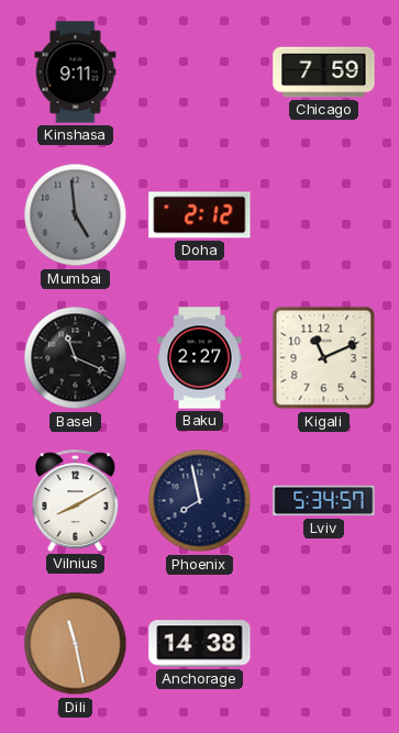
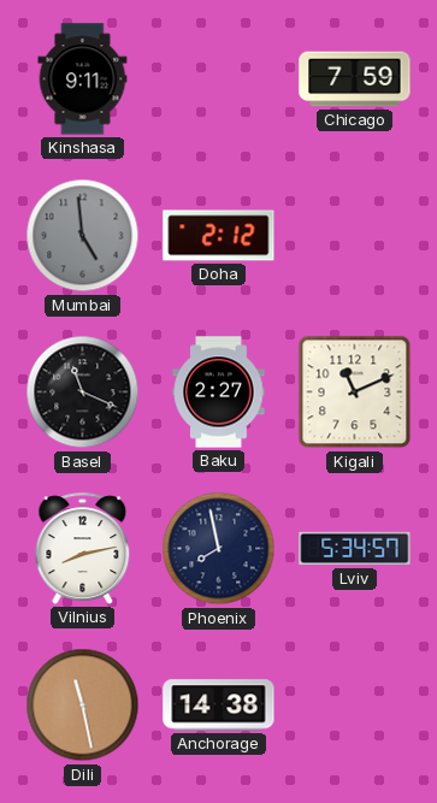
Vilnius: 8:10 -> 8:13
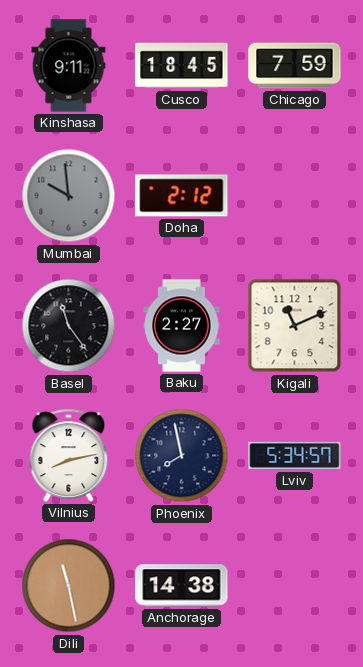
Cusco: none -> 18:45
Mumbai: 4:59 -> 9:59
Basel: 11:19 -> 11:24
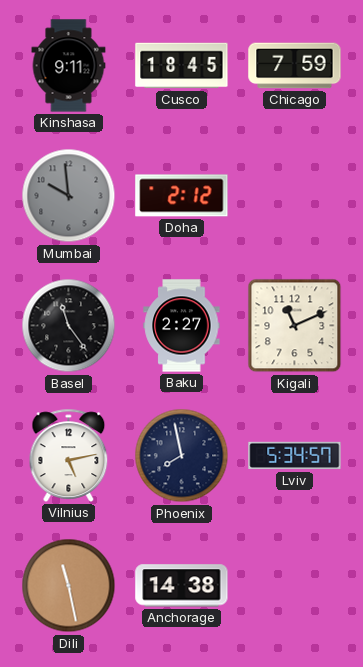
Vilnius: 8:13 -> 5:13
